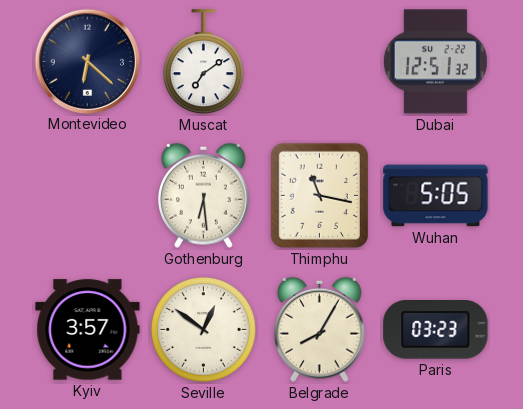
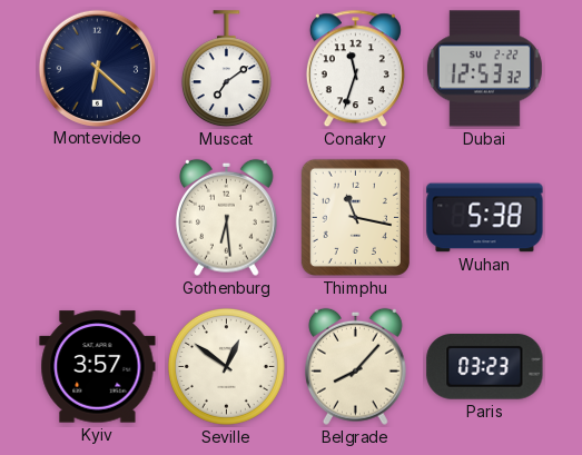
Conakry: none -> 11:33
Dubai: 12:51 -> 12:53
Wuhan: 5:05 -> 5:38
Belgrade: 8:05 -> 8:07
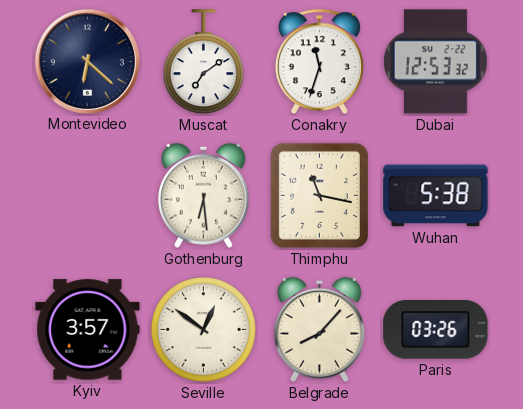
Paris: 03:23 -> 03:26
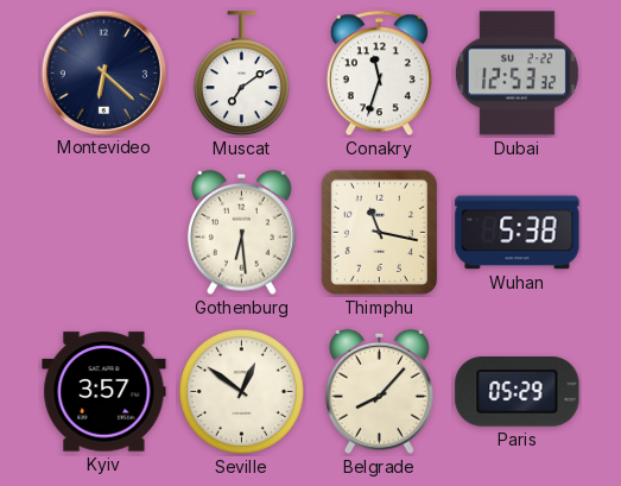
Paris: 03:26 -> 05:29
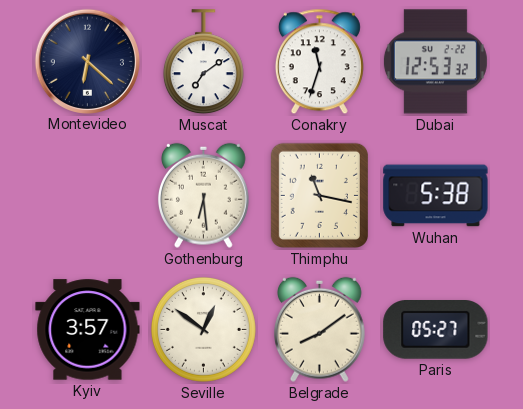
Belgrade: 8:07 -> 8:09
Paris: 05:29 -> 05:27
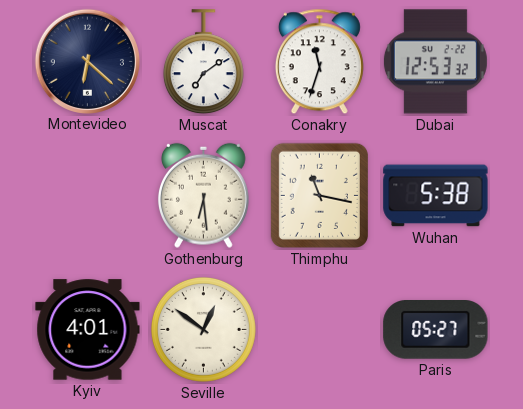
Kyiv: 3:57 -> 4:01
Belgrade: 8:09 -> none
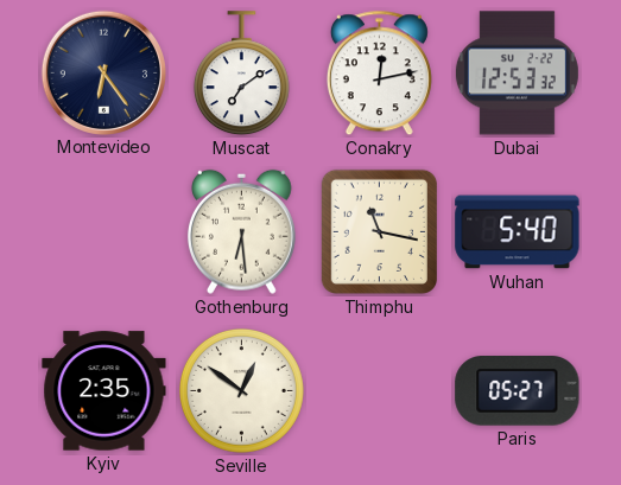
Montevideo: 6:22 -> 6:24
Conakry: 11:33 -> 12:13
Wuhan: 5:38 -> 5:40
Kyiv: 4:01 -> 2:35
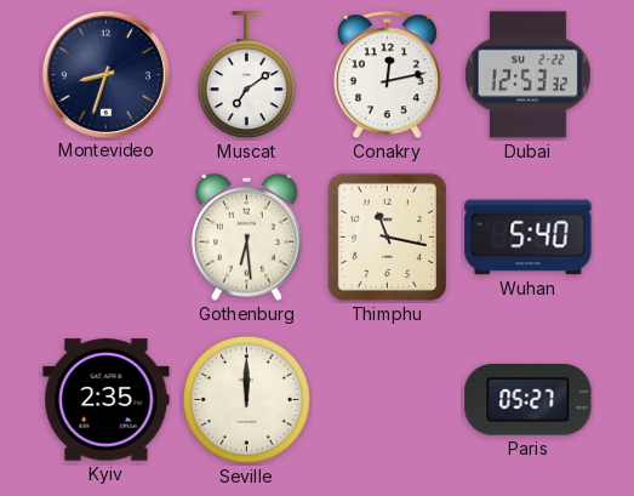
Montevideo: 6:24 -> 8:33
Seville: 12:51 -> 12:00
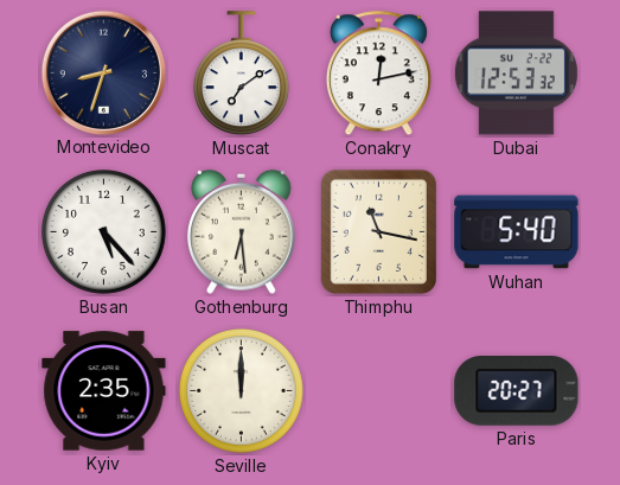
Busan: none -> 5:23
Paris: 05:27 -> 20:27
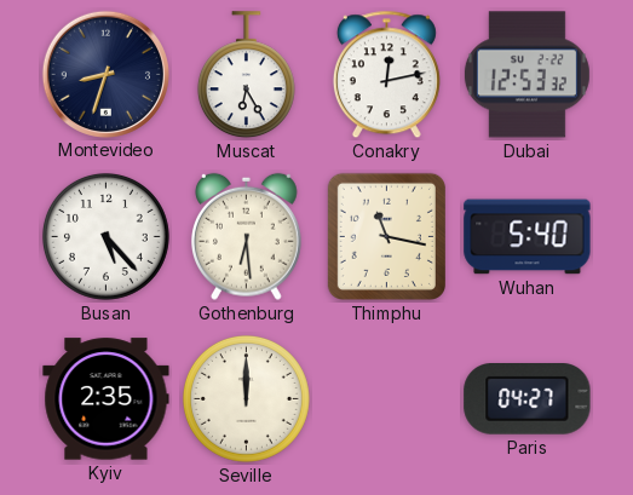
Muscat: 7:09 -> 6:25
Paris: 20:27 -> 04:27
